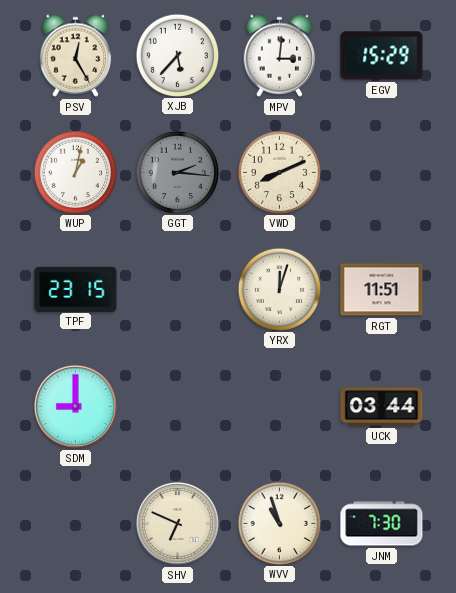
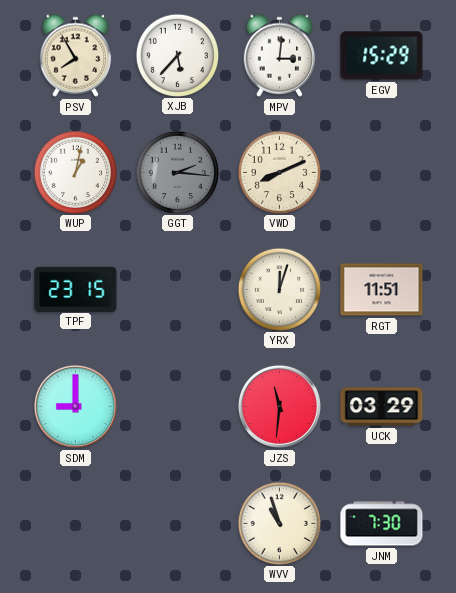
PSV: 12:25 -> 7:55
JZS: none -> 11:31
UCK: 03:44 -> 03:29
SHV: 6:49 -> none
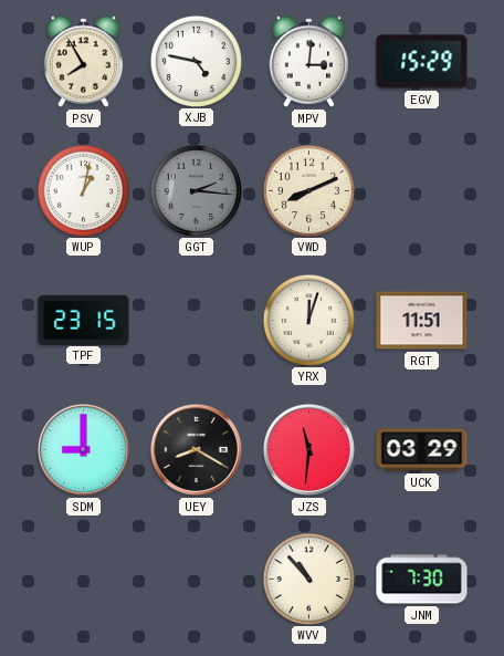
XJB: 5:37 -> 4:47
UEY: none -> 8:20
WVV: 10:57 -> 10:53
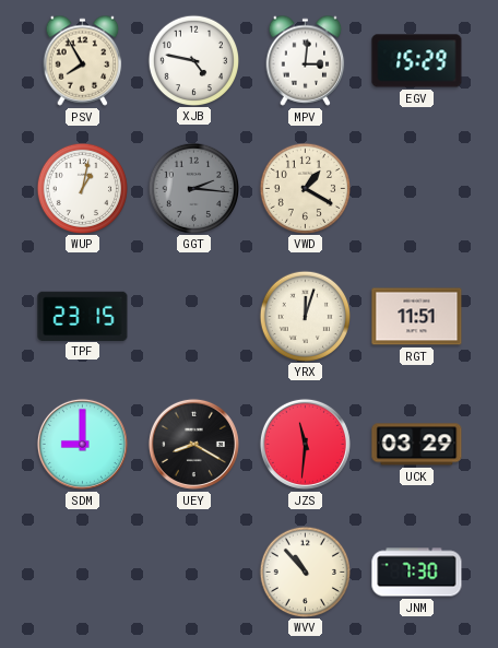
VWD: 8:11 -> 1:20
